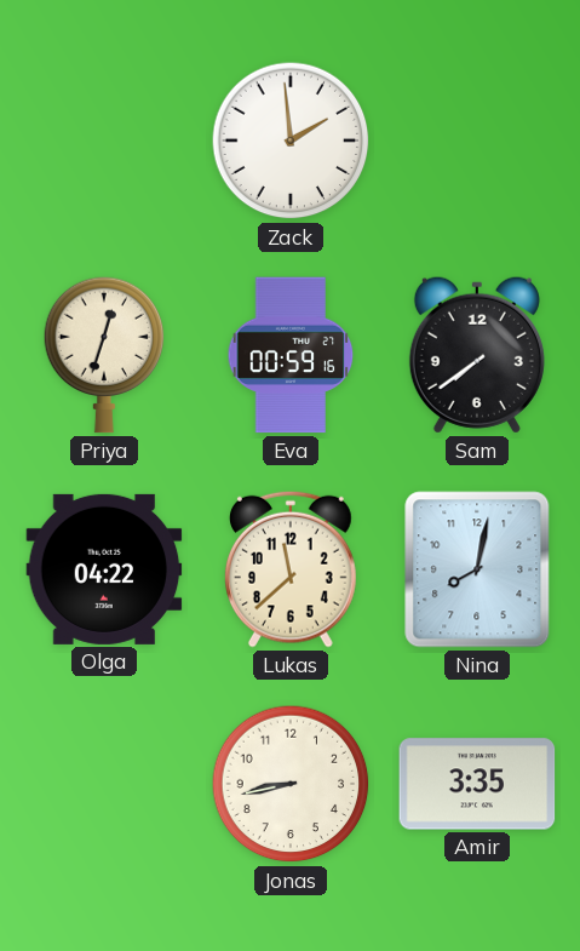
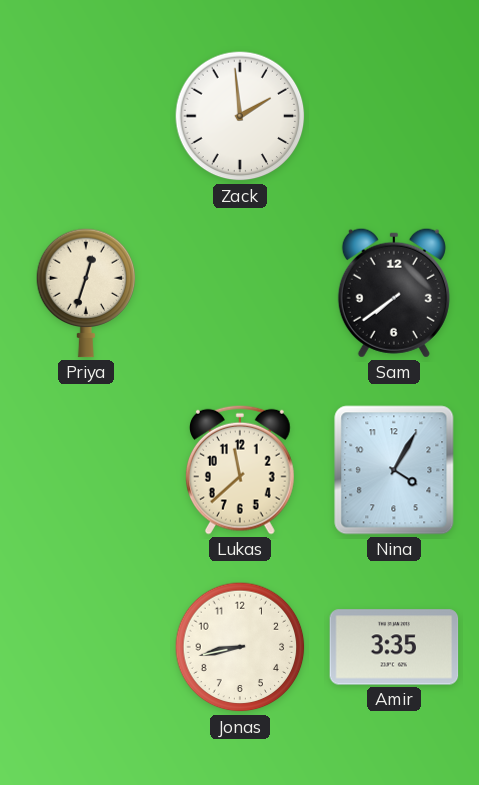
Eva: 00:59 -> none
Olga: 04:22 -> none
Nina: 8:02 -> 4:05
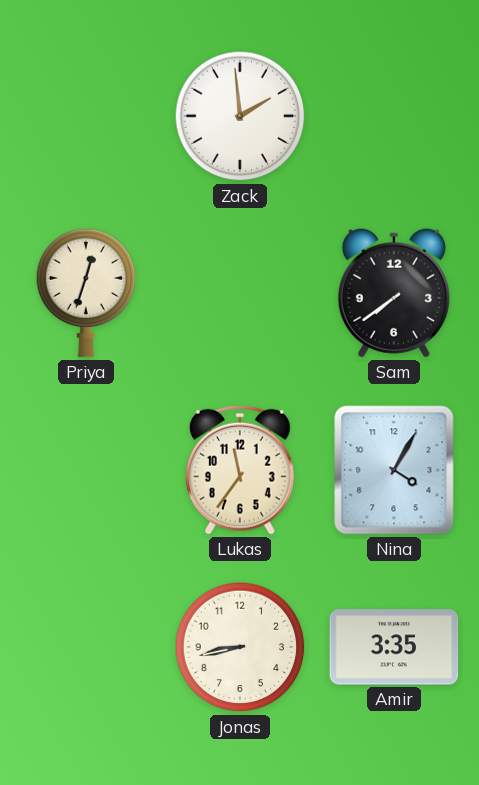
Lukas: 11:38 -> 11:36
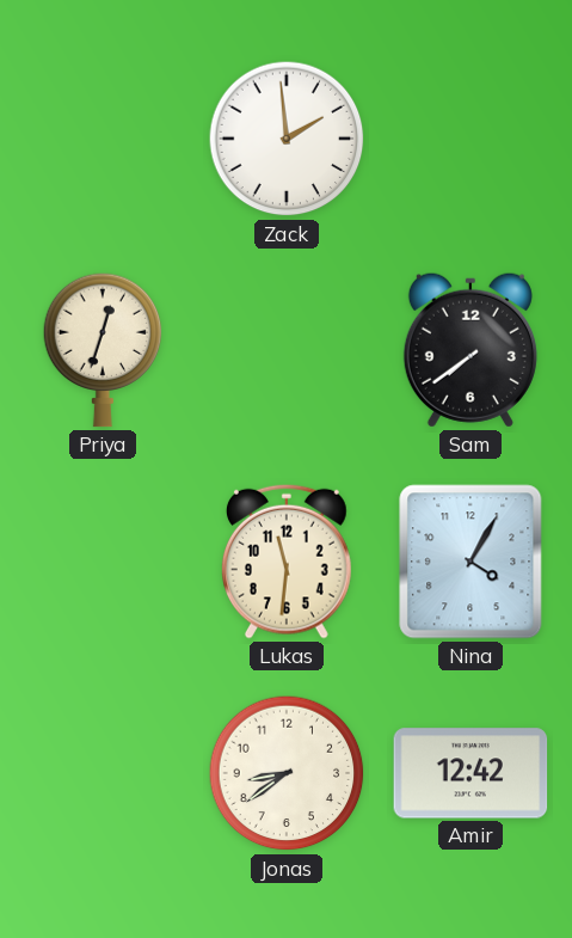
Lukas: 11:36 -> 11:31
Jonas: 8:43 -> 8:39
Amir: 3:35 -> 12:42
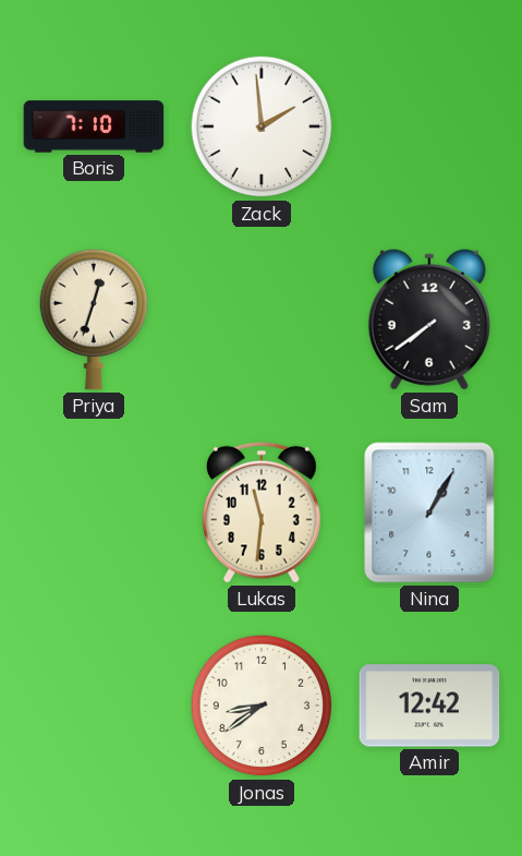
Boris: none -> 7:10
Nina: 4:05 -> 1:05
